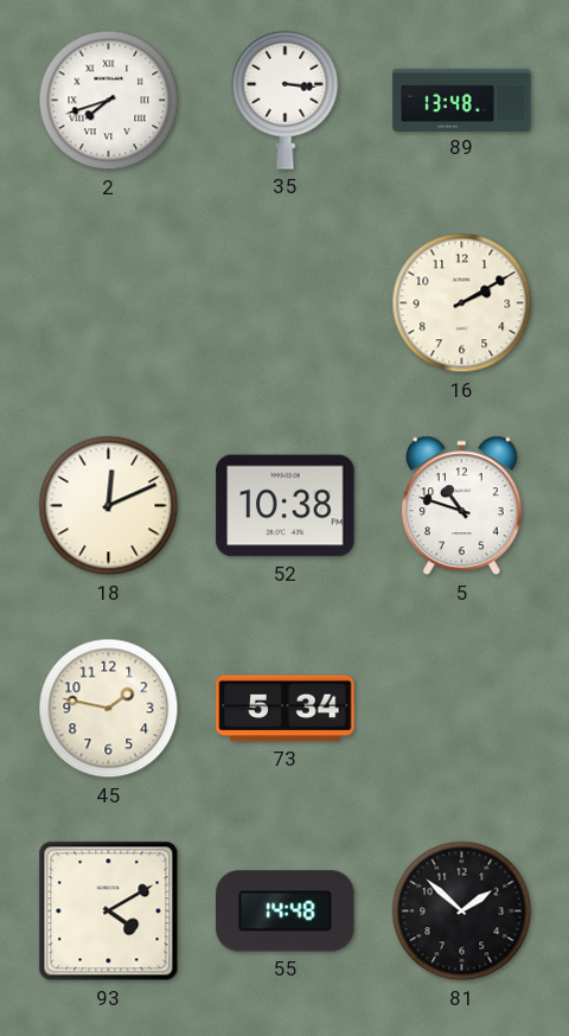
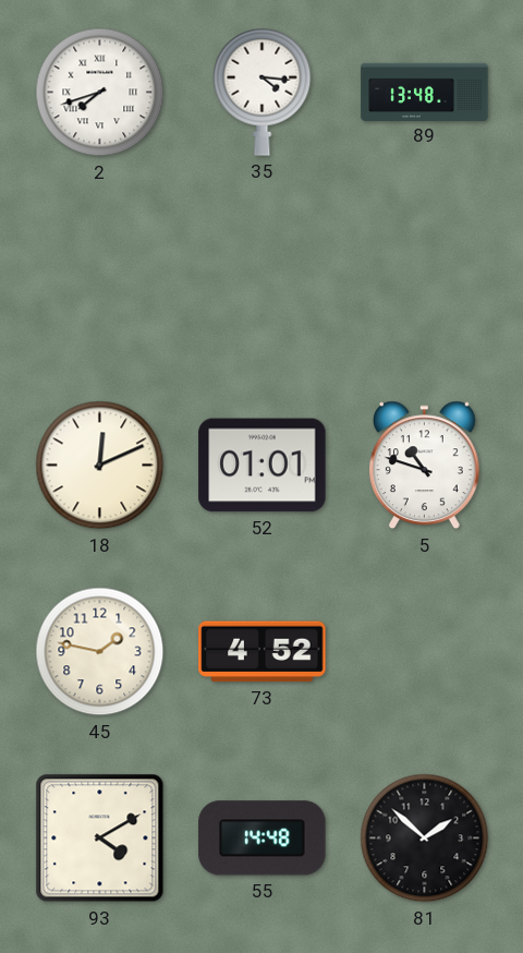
35: 3:16 -> 4:16
16: 2:10 -> none
52: 10:38 -> 01:01
73: 5:34 -> 4:52
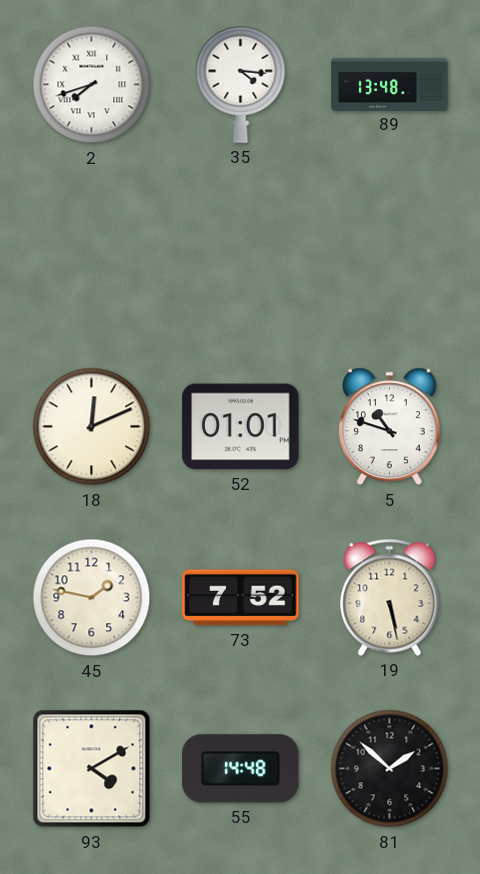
73: 4:52 -> 7:52
19: none -> 5:28
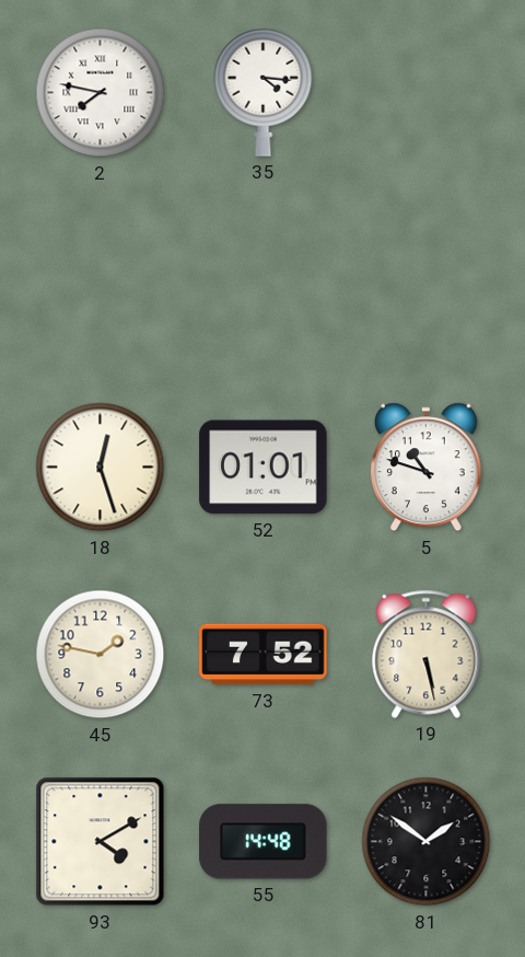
2: 7:42 -> 7:47
89: 13:48 -> none
18: 12:11 -> 12:27
81: 1:52 -> 1:51
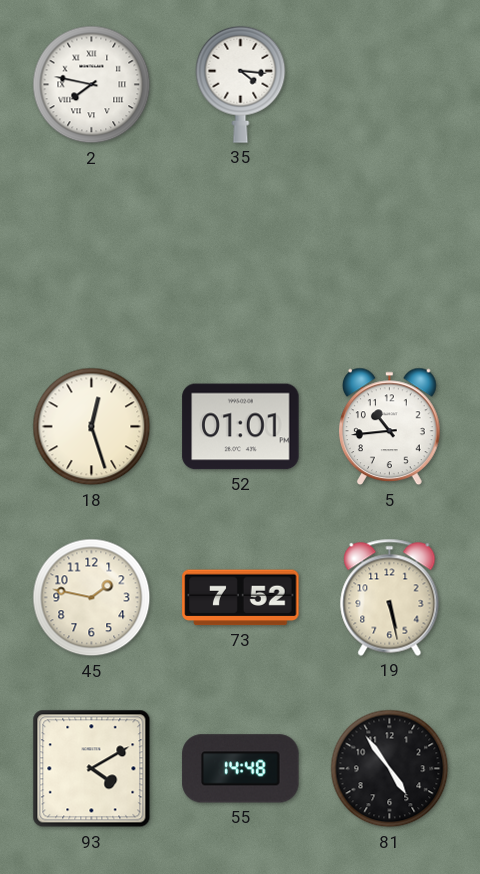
5: 10:48 -> 10:44
81: 1:51 -> 4:54
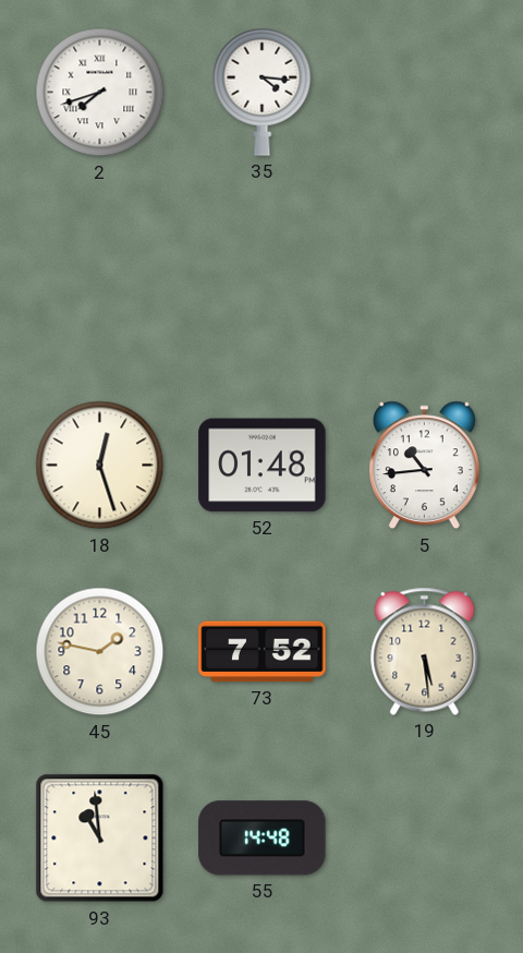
2: 7:47 -> 7:42
52: 01:01 -> 01:48
19: 5:28 -> 5:29
93: 4:10 -> 10:59
81: 4:54 -> none
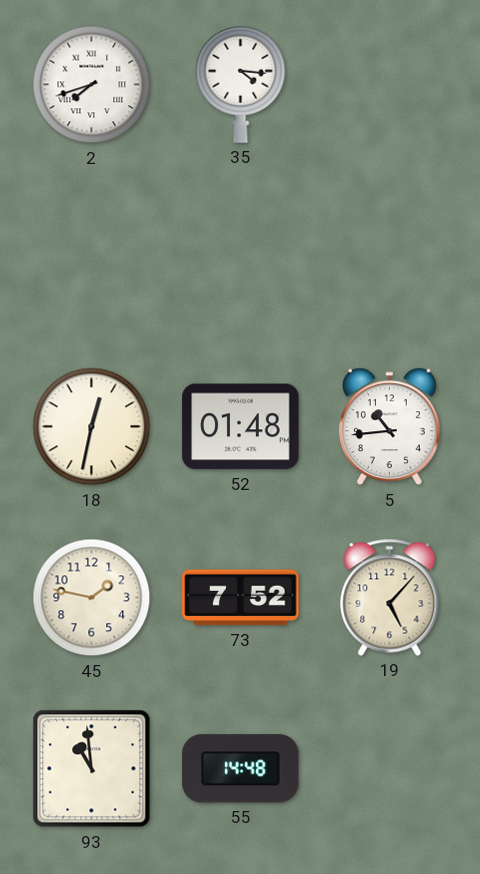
18: 12:27 -> 12:32
19: 5:29 -> 5:07
